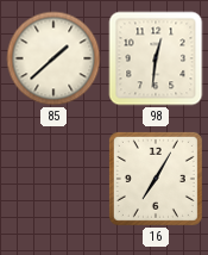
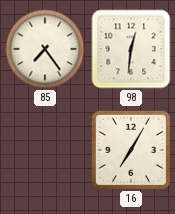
85: 1:38 -> 7:24
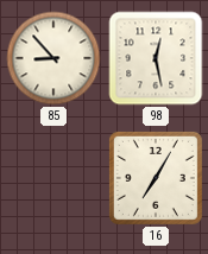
85: 7:24 -> 8:53
98: 12:31 -> 12:28
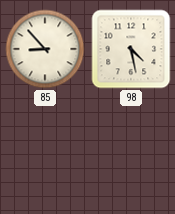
98: 12:28 -> 4:28
16: 7:05 -> none
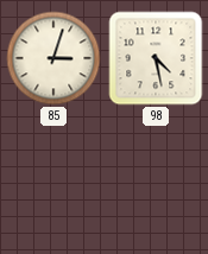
85: 8:53 -> 3:03
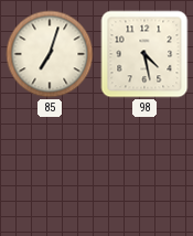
85: 3:03 -> 7:03
